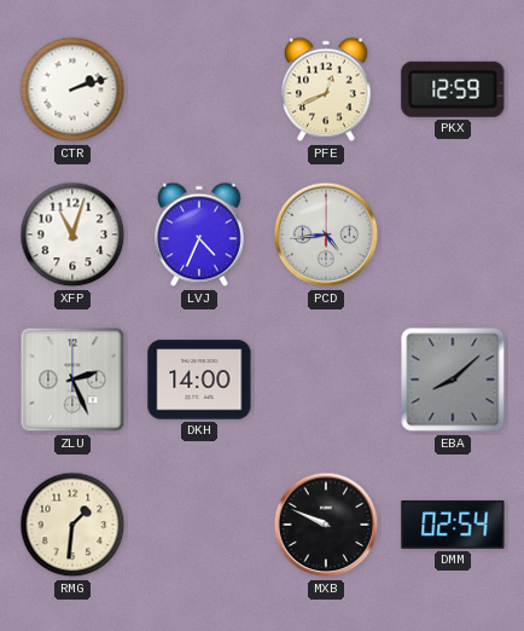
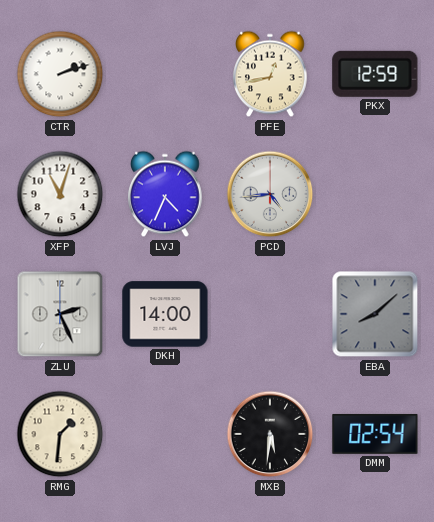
PFE: 12:41 -> 12:43
MXB: 9:49 -> 5:31
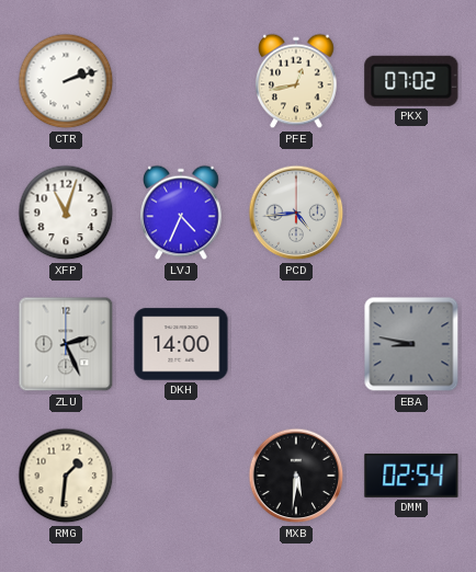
PKX: 12:59 -> 07:02
EBA: 8:08 -> 8:47
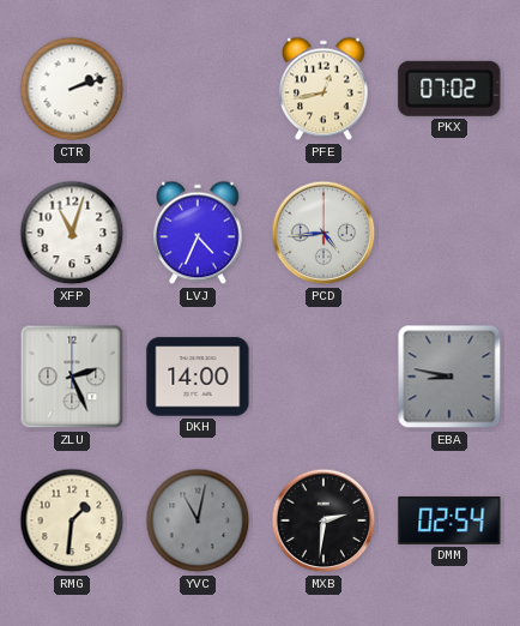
YVC: none -> 11:02
MXB: 5:31 -> 2:31
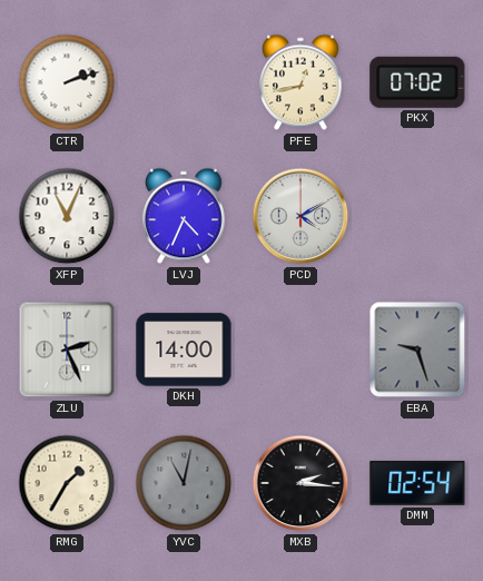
XFP: 11:03 -> 11:04
PCD: 4:44 -> 4:10
EBA: 8:47 -> 9:27
RMG: 1:31 -> 1:35
MXB: 2:31 -> 2:16
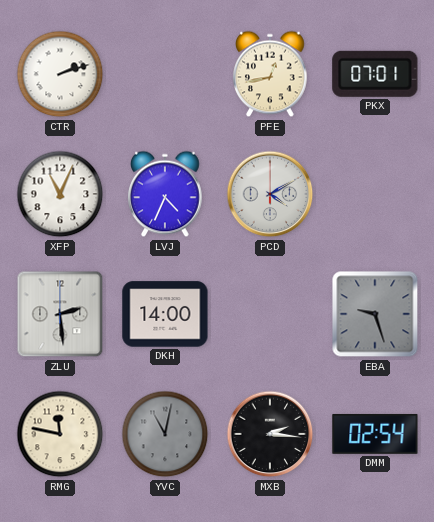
PKX: 07:02 -> 07:01
ZLU: 2:26 -> 2:29
RMG: 1:35 -> 11:47
